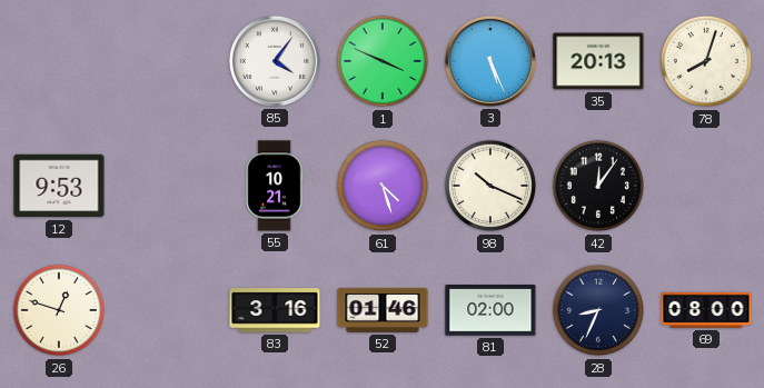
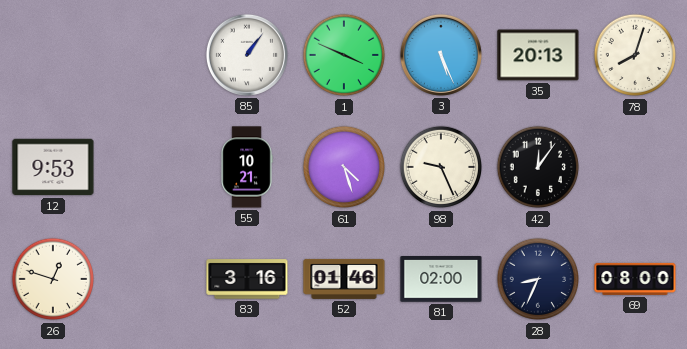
85: 4:06 -> 1:06
98: 10:19 -> 9:26
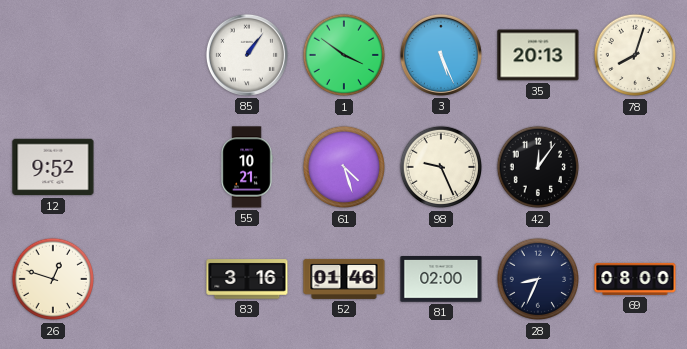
1: 3:49 -> 3:51
12: 9:53 -> 9:52
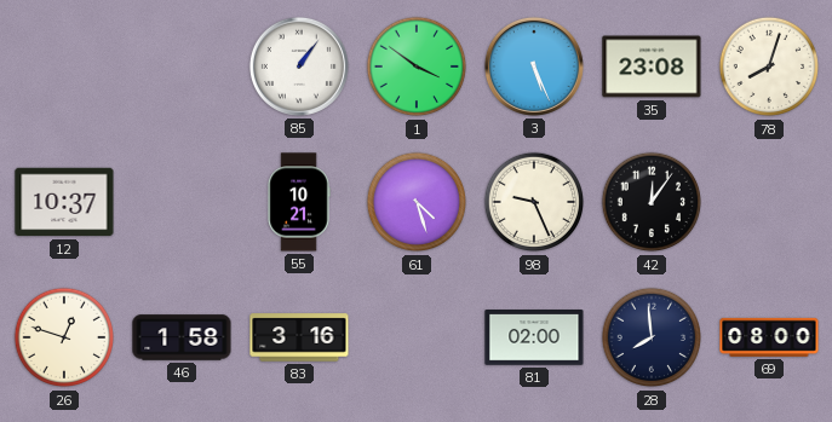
35: 20:13 -> 23:08
12: 9:52 -> 10:37
46: none -> 1:58
52: 01:46 -> none
28: 8:34 -> 7:59
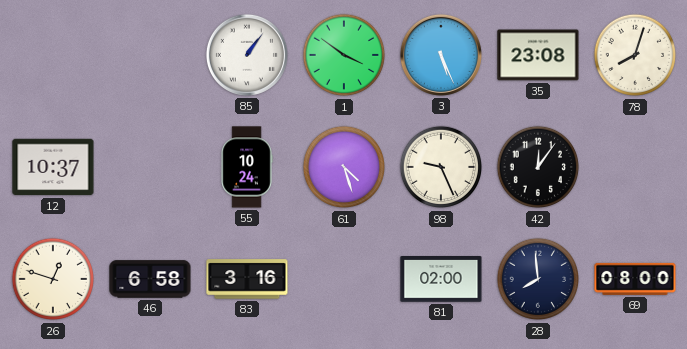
55: 10:21 -> 10:24
46: 1:58 -> 6:58
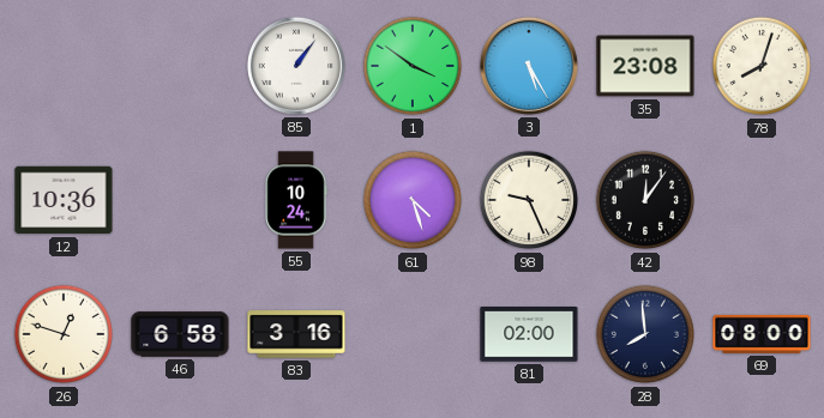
3: 5:26 -> 5:25
12: 10:37 -> 10:36
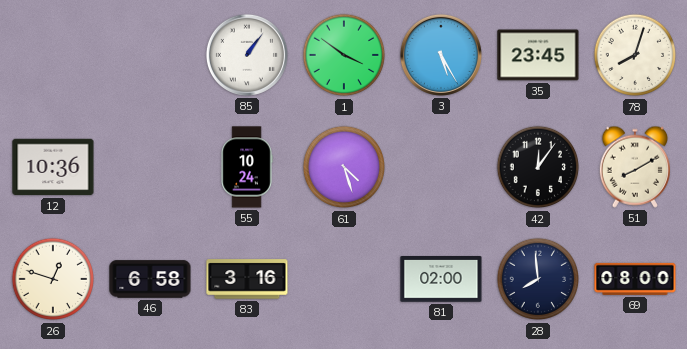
35: 23:08 -> 23:45
98: 9:26 -> none
51: none -> 8:10
